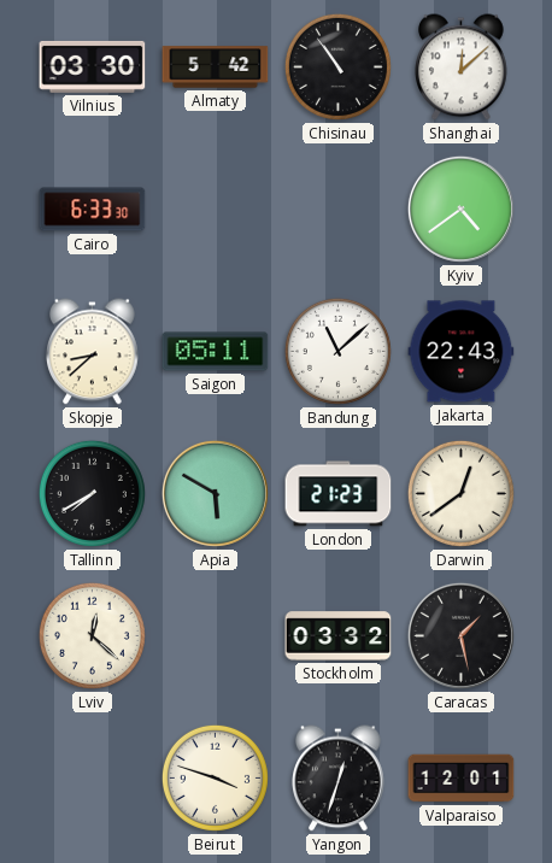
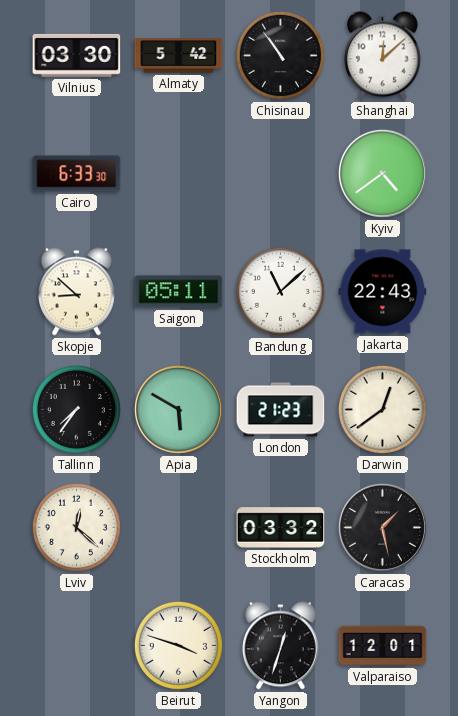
Skopje: 8:38 -> 8:52
Tallinn: 7:40 -> 7:36
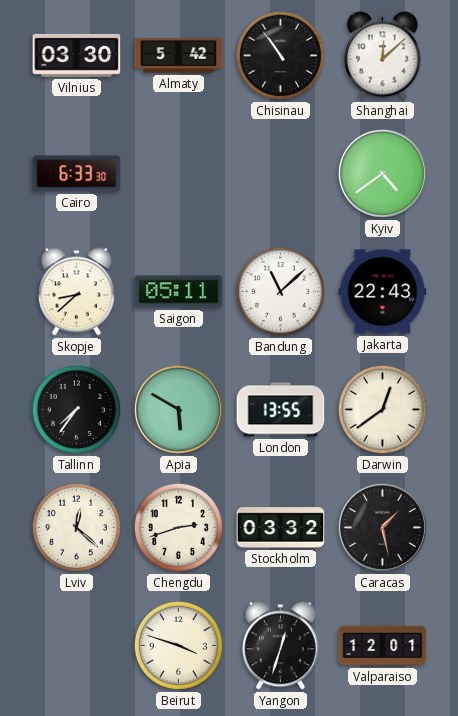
Skopje: 8:52 -> 8:38
London: 21:23 -> 13:55
Chengdu: none -> 2:42
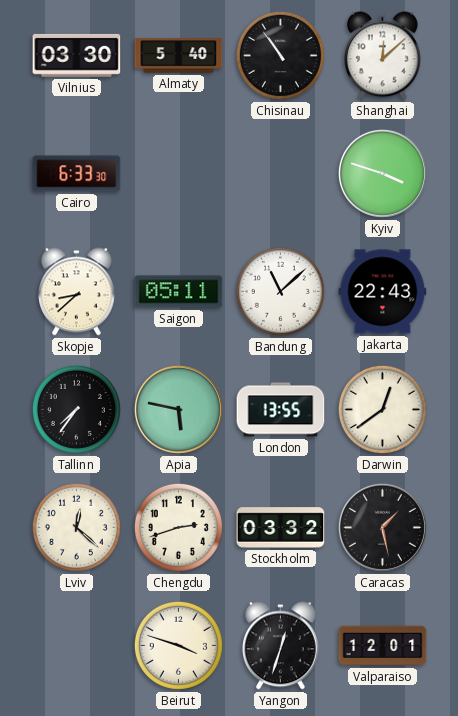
Almaty: 5:42 -> 5:40
Kyiv: 4:39 -> 3:48
Apia: 5:50 -> 5:47
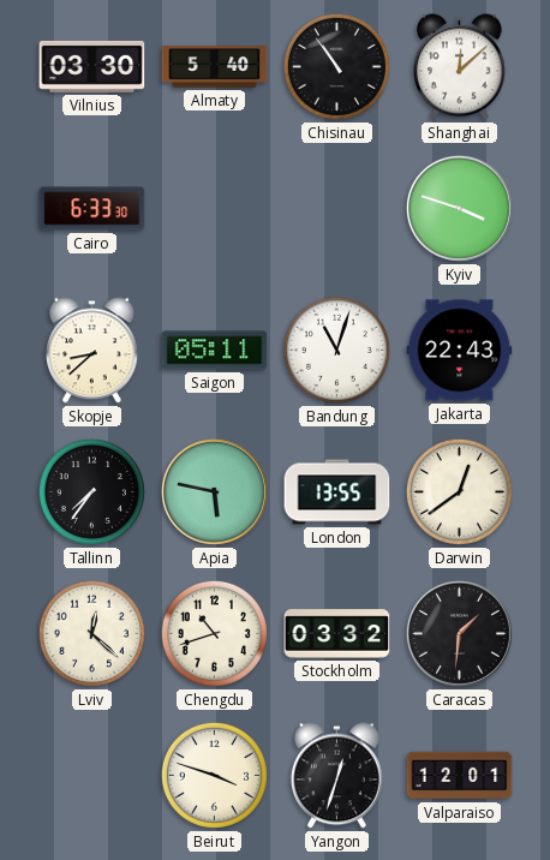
Bandung: 11:08 -> 11:03
Chengdu: 2:42 -> 10:42
Caracas: 1:28 -> 1:31
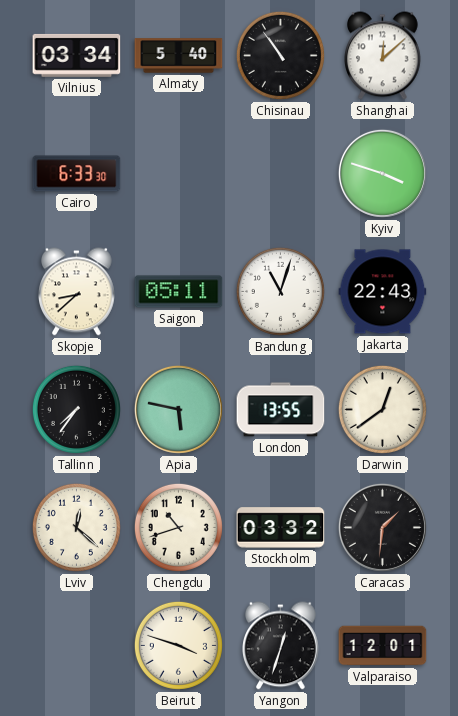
Vilnius: 03:30 -> 03:34
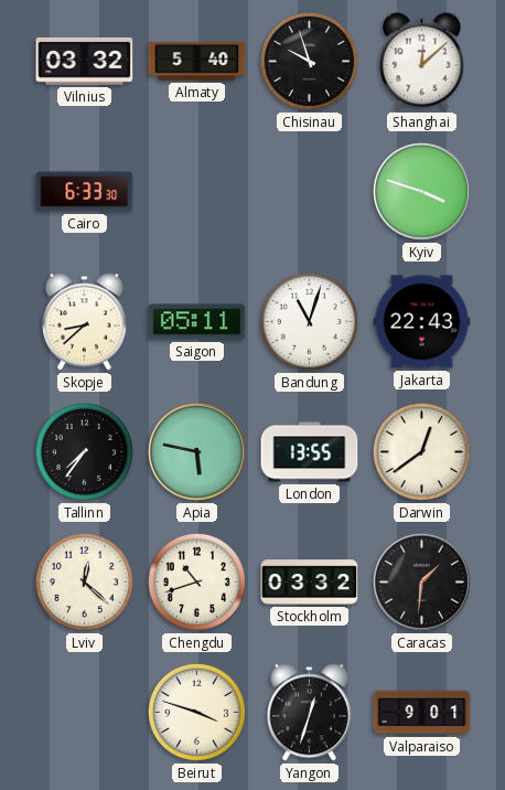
Vilnius: 03:34 -> 03:32
Chisinau: 10:54 -> 9:57
Valparaiso: 12:01 -> 9:01
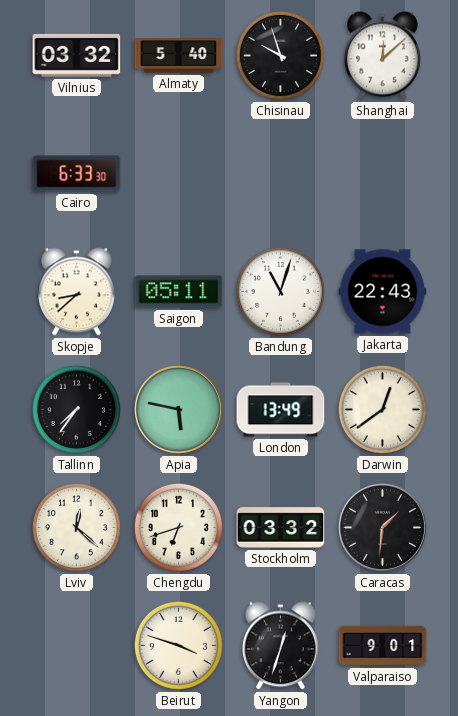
Kyiv: 3:48 -> none
London: 13:55 -> 13:49
Chengdu: 10:42 -> 6:42
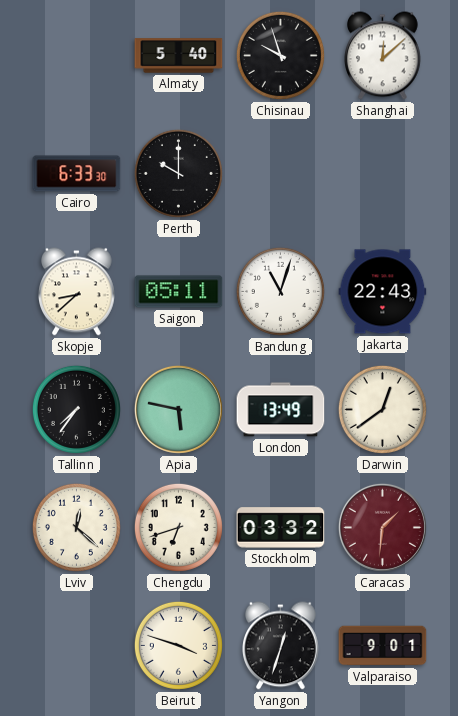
Vilnius: 03:32 -> none
Perth: none -> 10:00
Caracas dial: black -> burgundy
